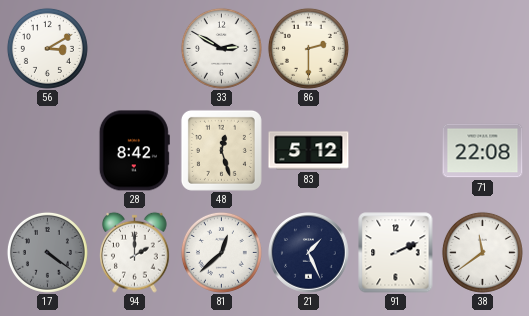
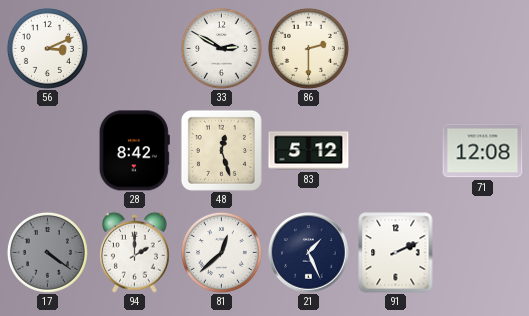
56: 3:10 -> 3:11
71: 22:08 -> 12:08
38: 11:39 -> none
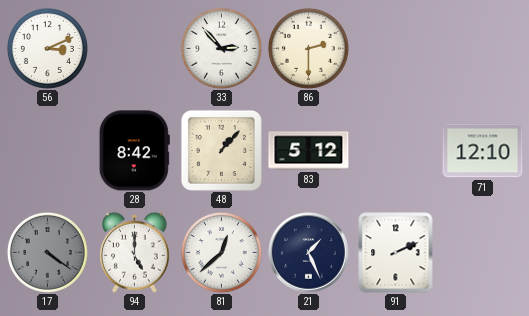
33: 2:50 -> 2:53
48: 12:27 -> 1:07
71: 12:08 -> 12:10
94: 2:00 -> 5:00
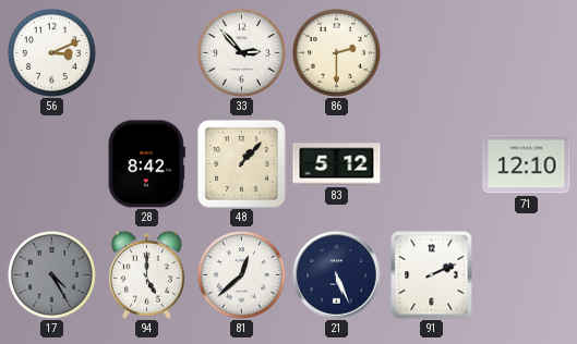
17: 4:21 -> 4:25
21: 1:26 -> 5:26
